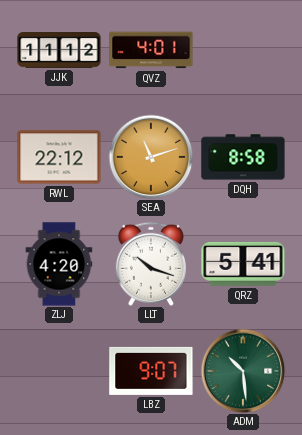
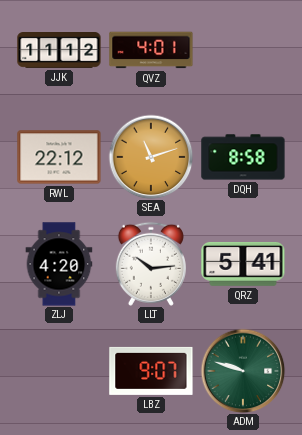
LLT: 10:18 -> 10:14
ADM: 10:29 -> 9:48
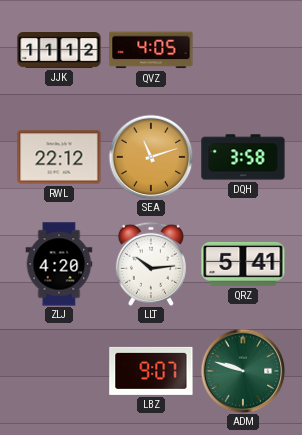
QVZ: 4:01 -> 4:05
DQH: 8:58 -> 3:58
